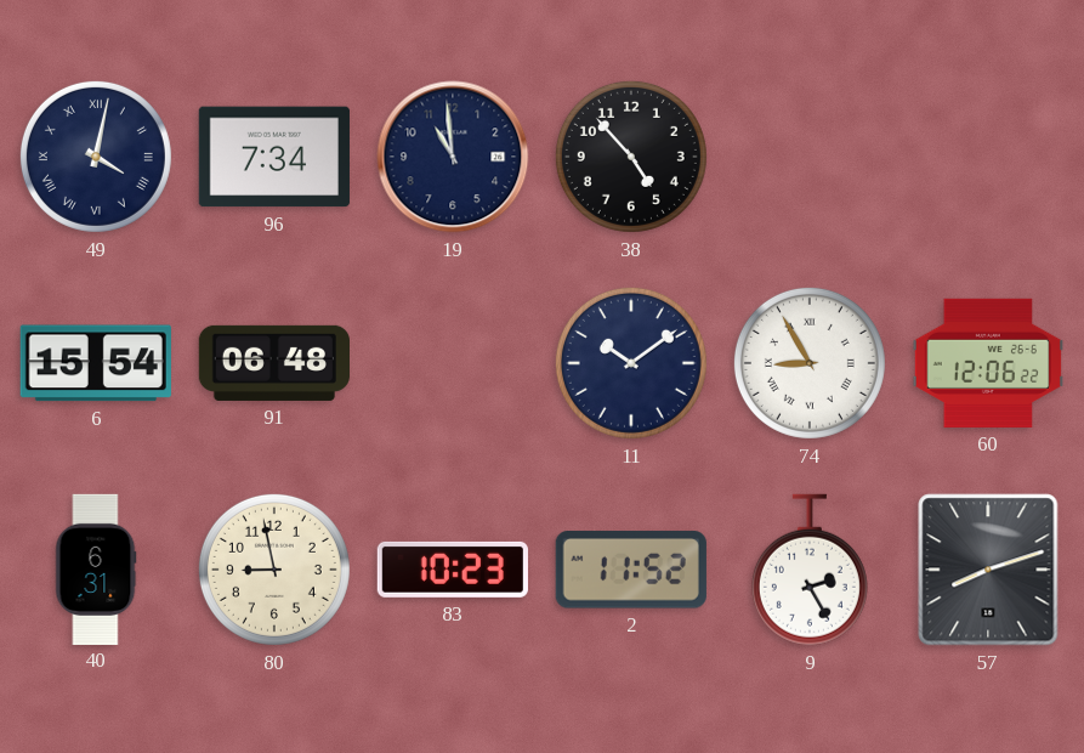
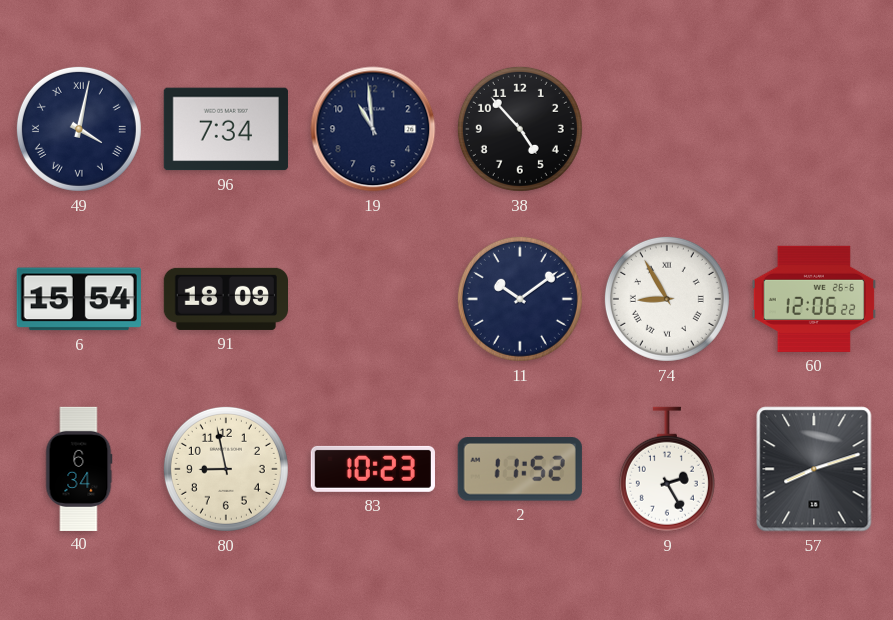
91: 06:48 -> 18:09
40: 6:31 -> 6:34
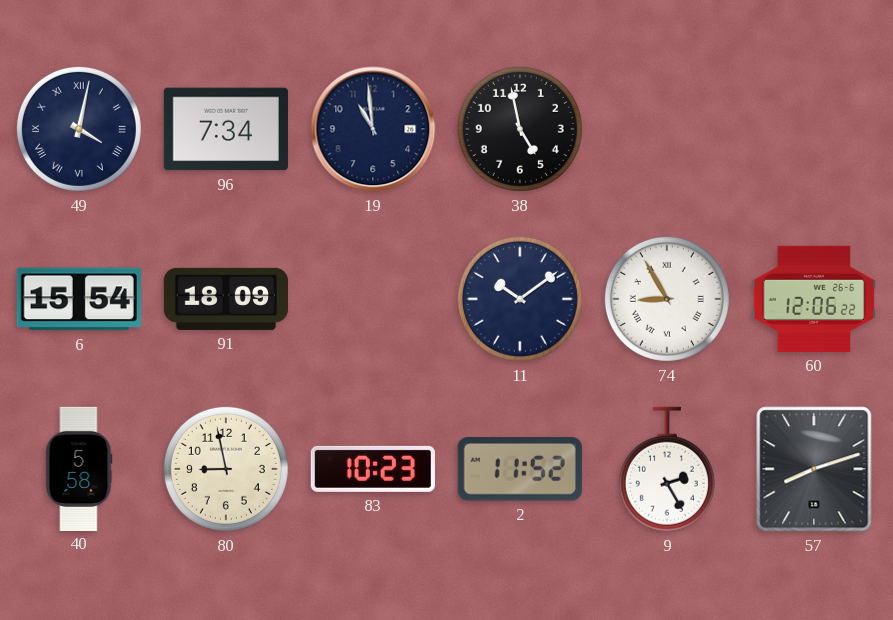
38: 4:53 -> 4:58
40: 6:34 -> 5:58
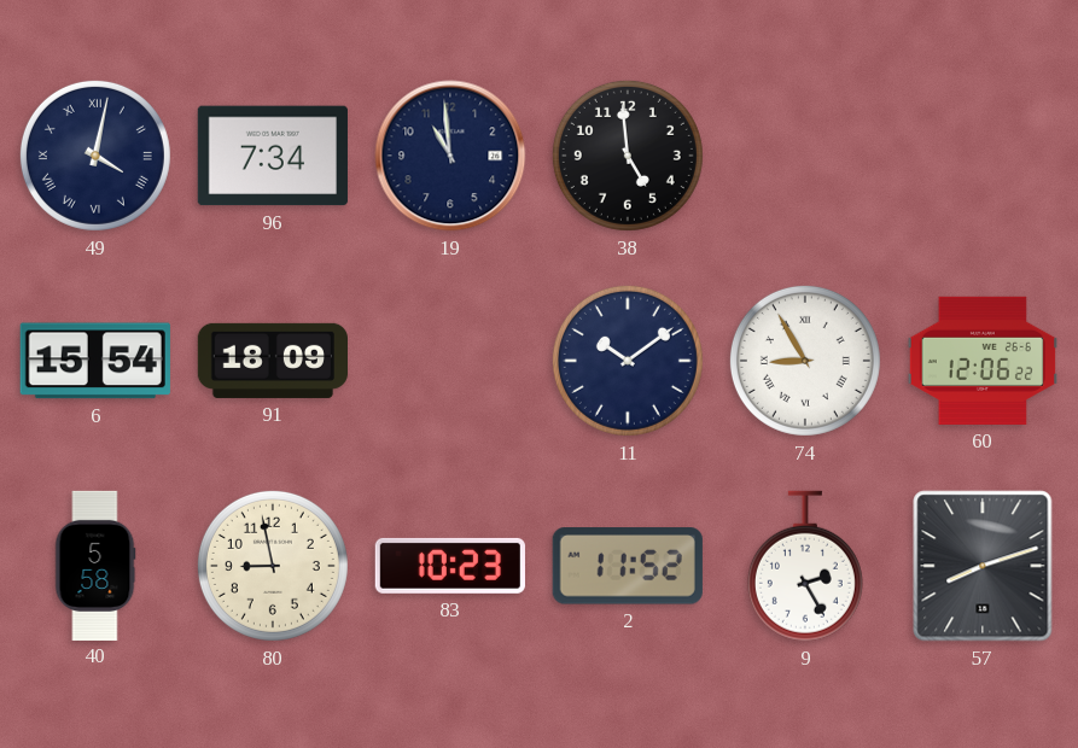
38: 4:58 -> 4:59
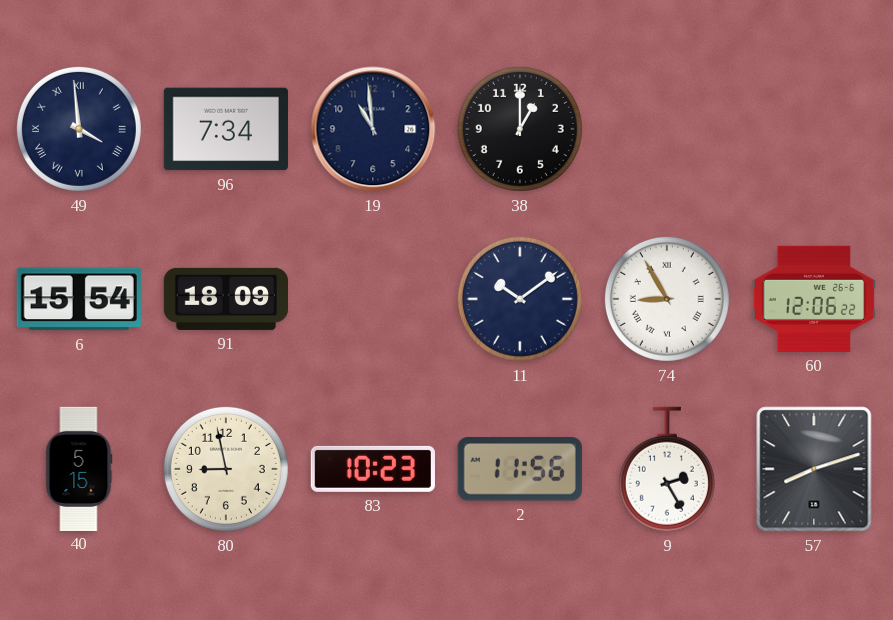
49: 4:02 -> 3:59
38: 4:59 -> 1:00
40: 5:58 -> 5:15
2: 11:52 -> 11:56
